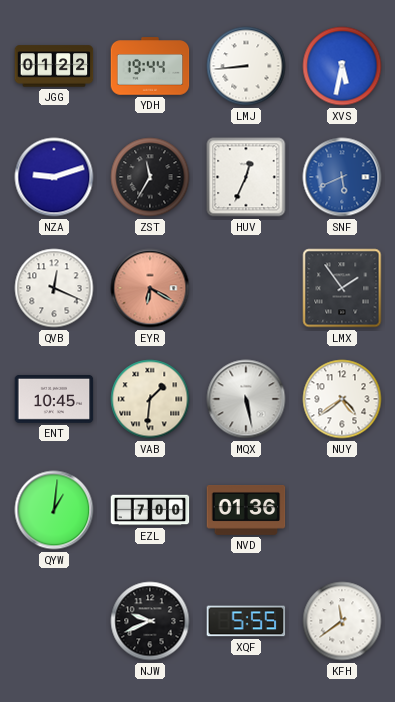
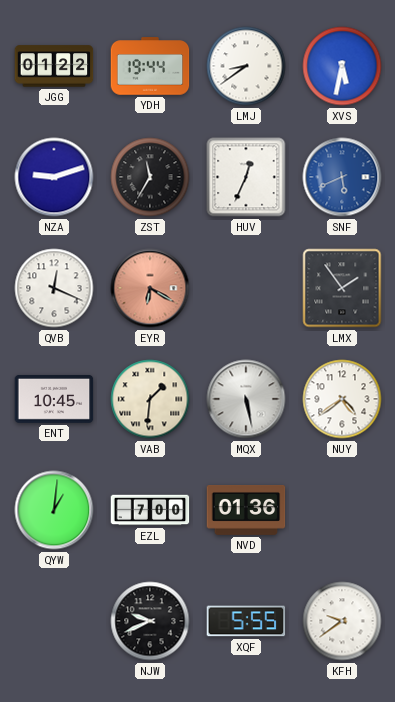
LMJ: 8:44 -> 8:39
KFH: 11:39 -> 9:39
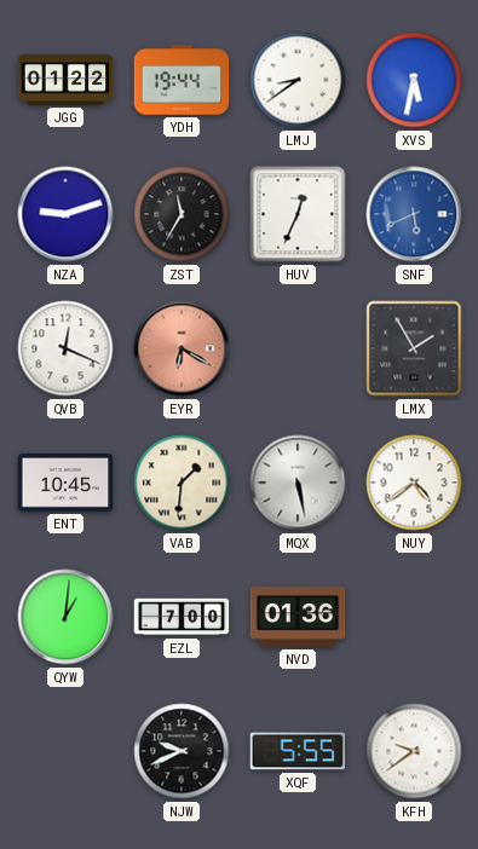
LMX: 1:54 -> 1:55
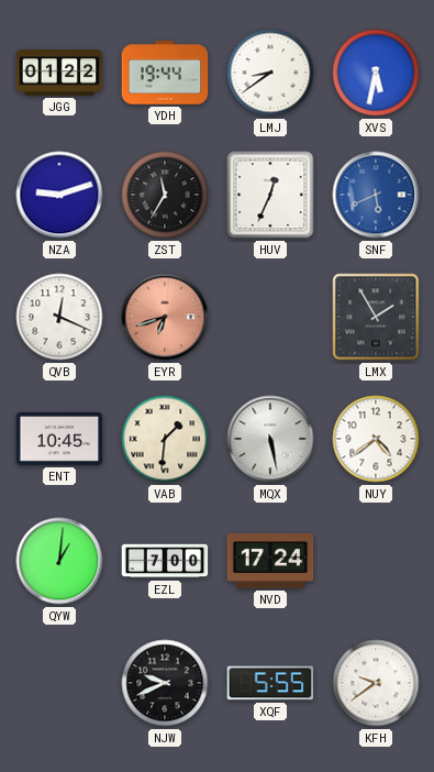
EYR: 6:20 -> 6:42
NVD: 01:36 -> 17:24
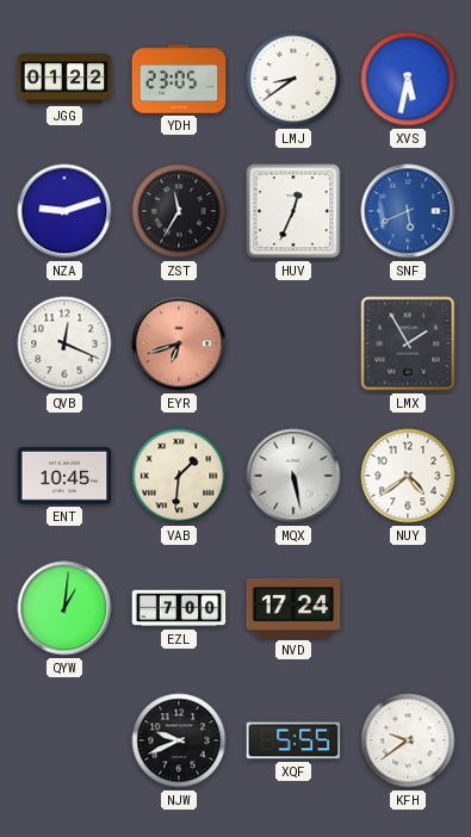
YDH: 19:44 -> 23:05
